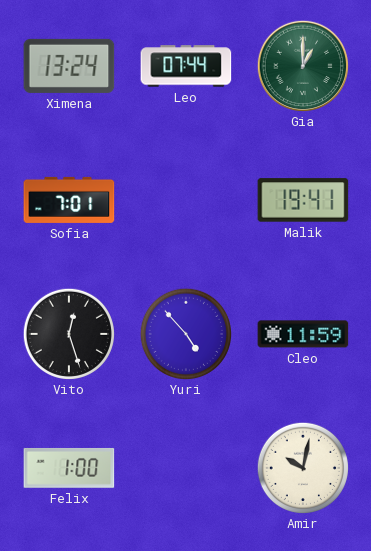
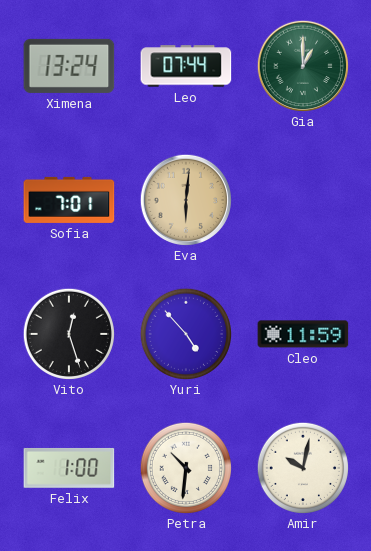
Eva: none -> 6:01
Malik: 19:41 -> none
Petra: none -> 10:31
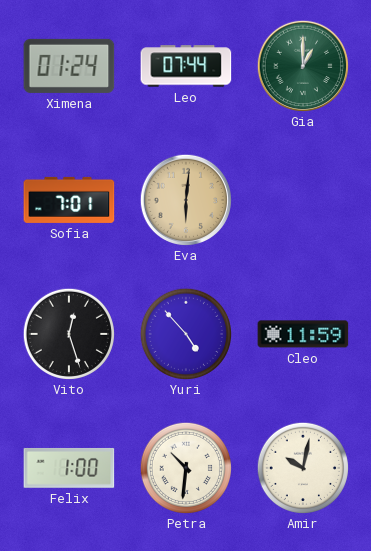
Ximena: 13:24 -> 01:24
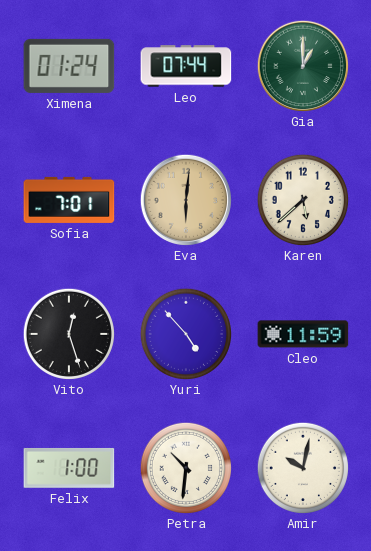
Karen: none -> 5:38
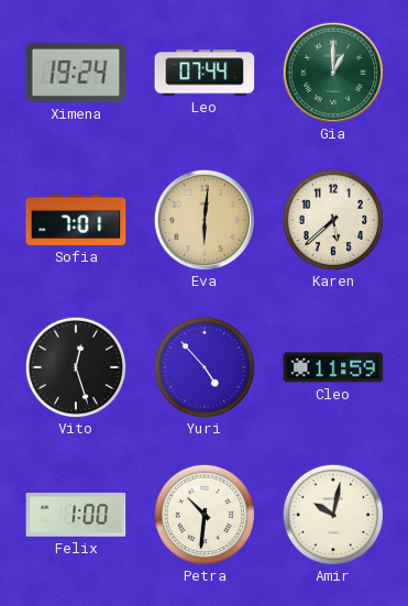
Ximena: 01:24 -> 19:24
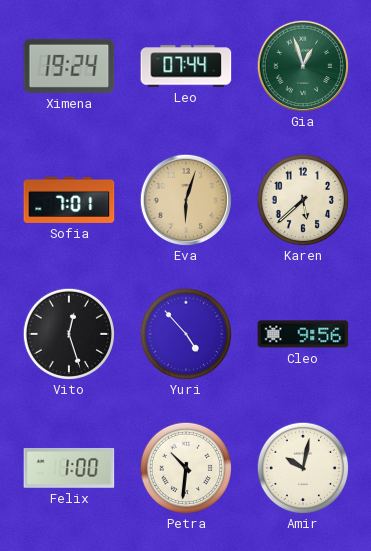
Gia: 1:00 -> 12:57
Eva: 6:01 -> 6:03
Cleo: 11:59 -> 9:56
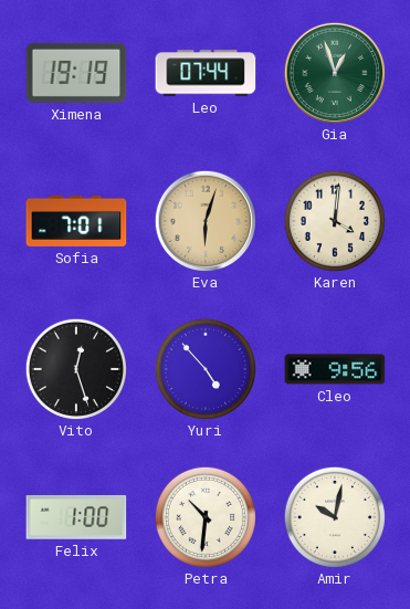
Ximena: 19:24 -> 19:19
Karen: 5:38 -> 4:01
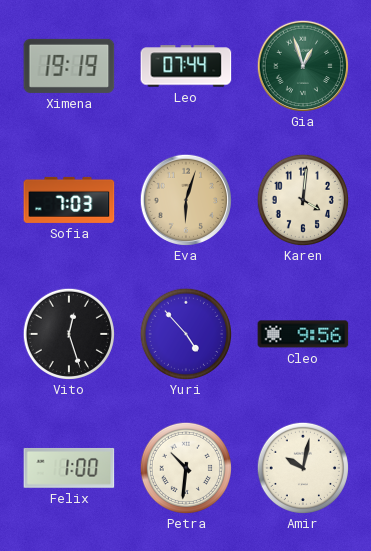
Sofia: 7:01 -> 7:03
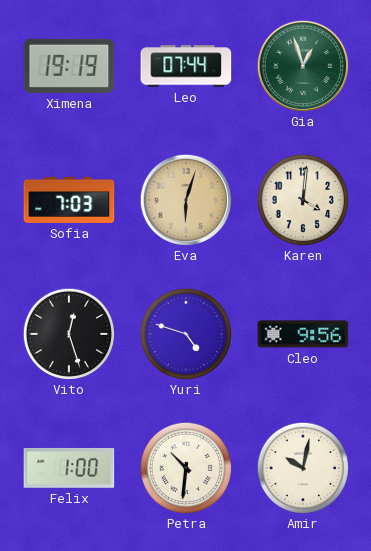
Yuri: 4:53 -> 4:48
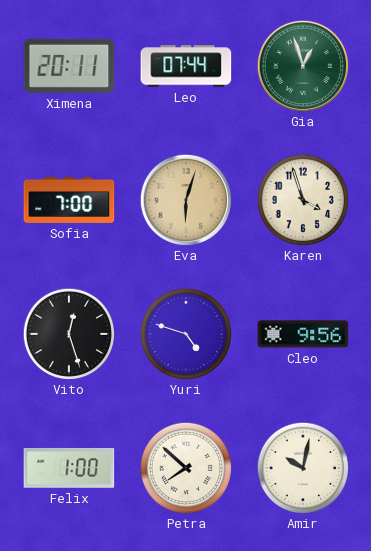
Ximena: 19:19 -> 20:11
Sofia: 7:03 -> 7:00
Karen: 4:01 -> 3:57
Petra: 10:31 -> 7:52
